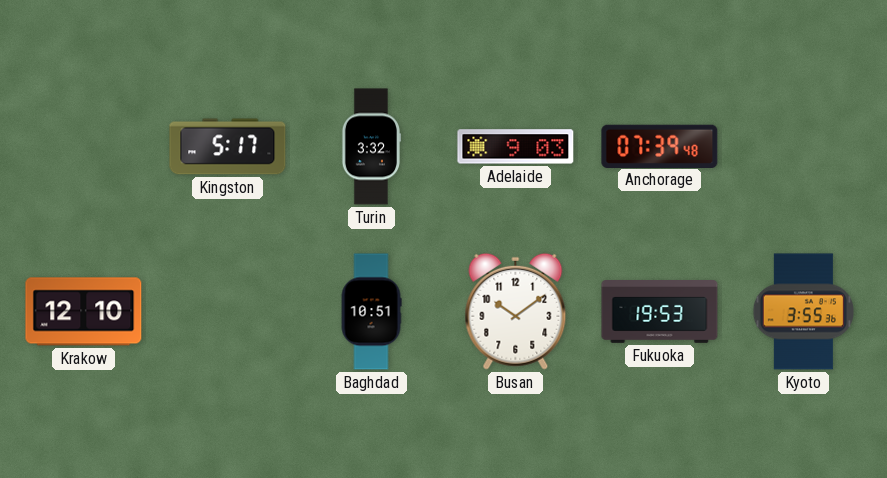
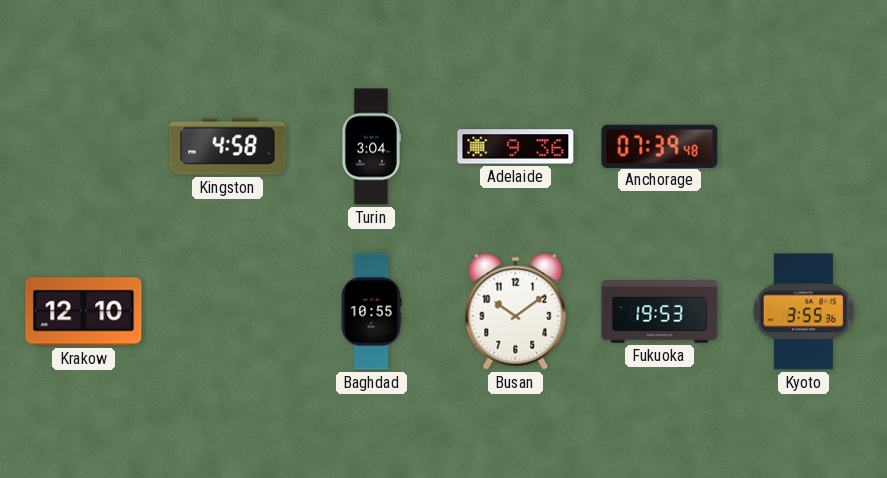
Kingston: 5:17 -> 4:58
Turin: 3:32 -> 3:04
Adelaide: 9:03 -> 9:36
Baghdad: 10:51 -> 10:55
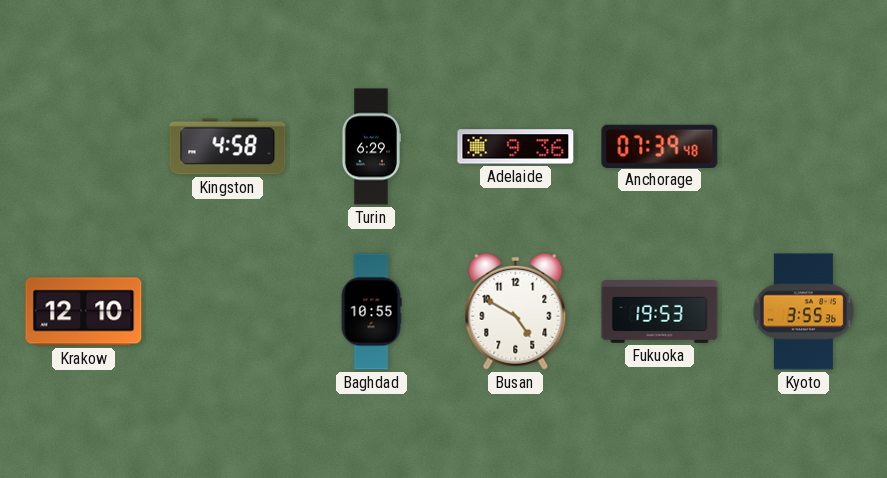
Turin: 3:04 -> 6:29
Busan: 10:09 -> 4:50
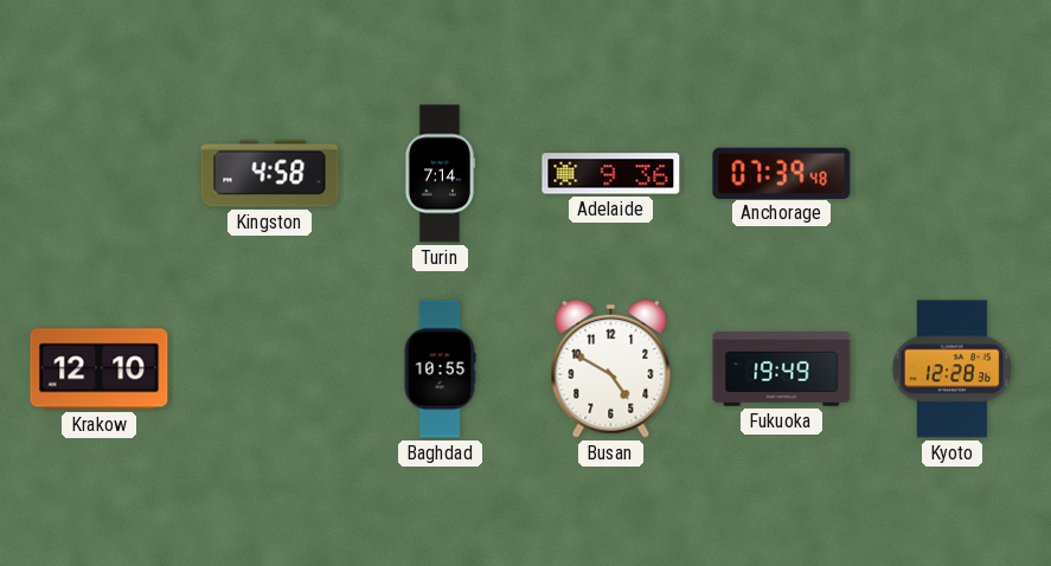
Turin: 6:29 -> 7:14
Fukuoka: 19:53 -> 19:49
Kyoto: 3:55 -> 12:28
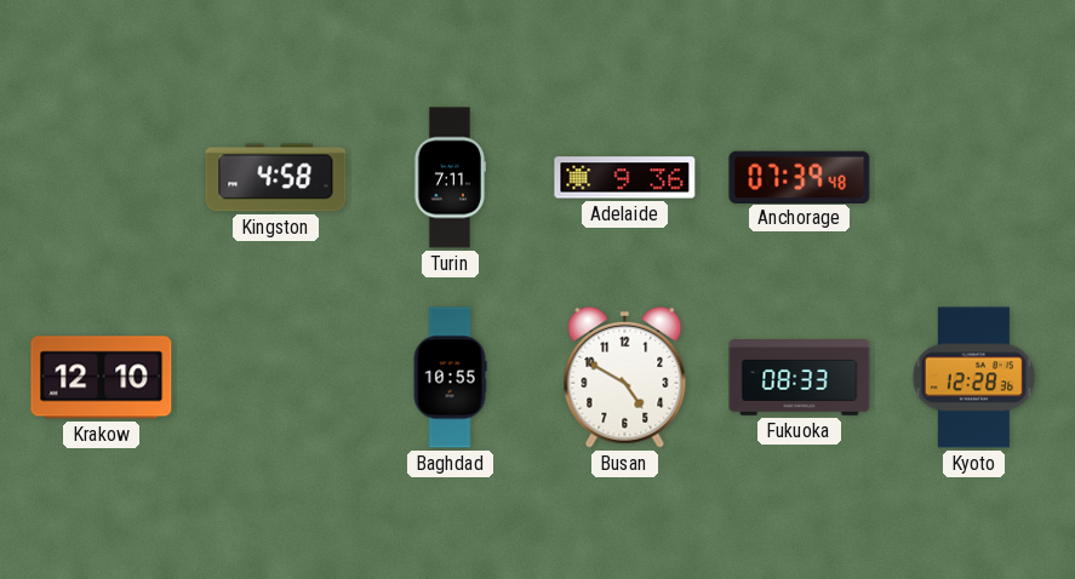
Turin: 7:14 -> 7:11
Fukuoka: 19:49 -> 08:33
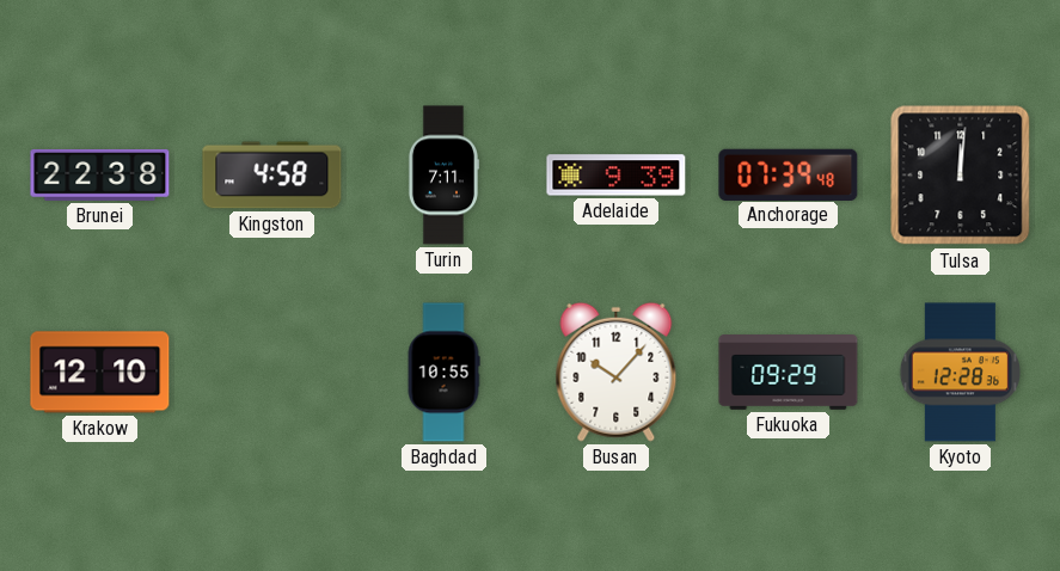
Brunei: none -> 22:38
Adelaide: 9:36 -> 9:39
Tulsa: none -> 12:01
Busan: 4:50 -> 10:07
Fukuoka: 08:33 -> 09:29
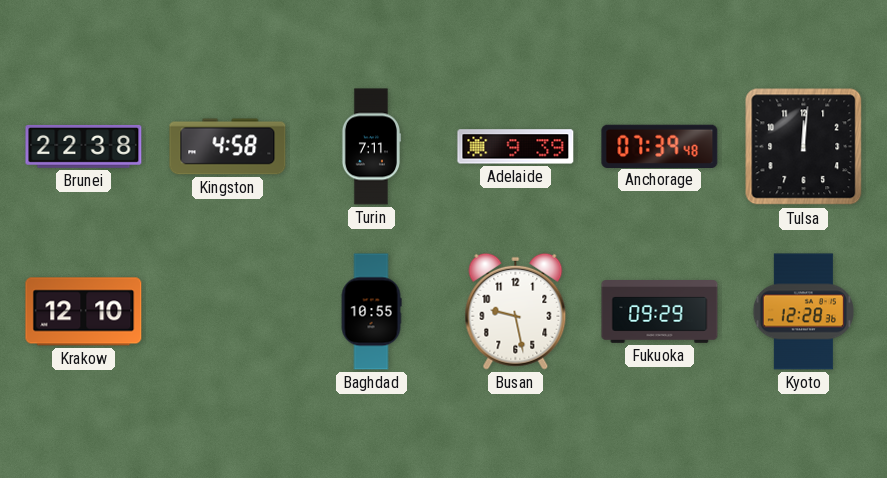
Busan: 10:07 -> 9:28
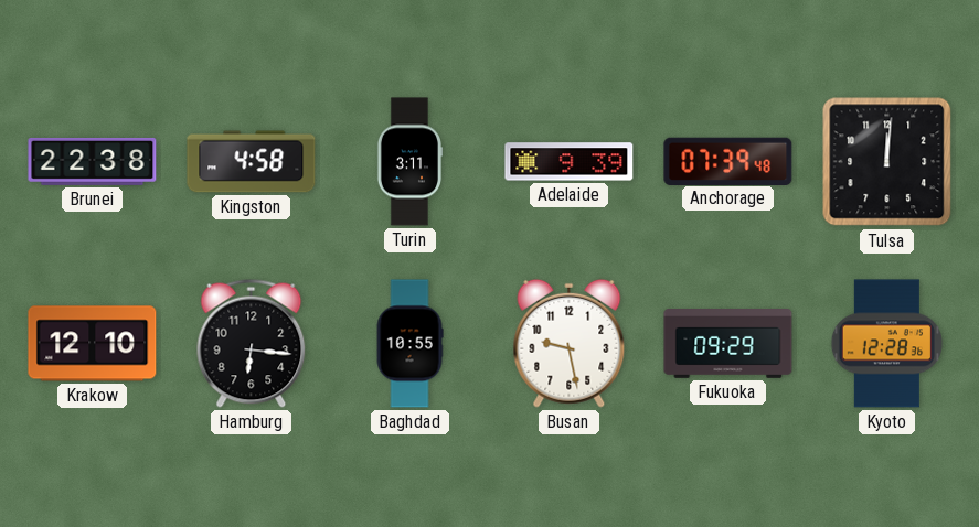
Turin: 7:11 -> 3:11
Hamburg: none -> 6:16
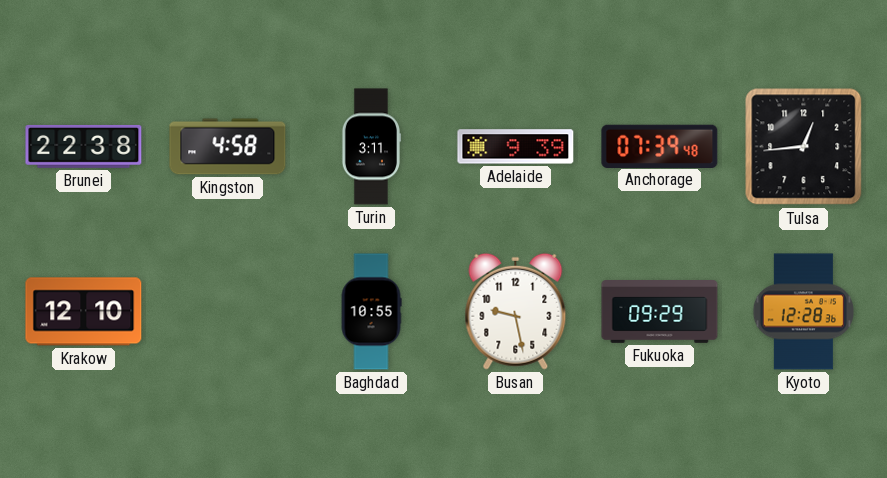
Tulsa: 12:01 -> 12:44
Hamburg: 6:16 -> none
